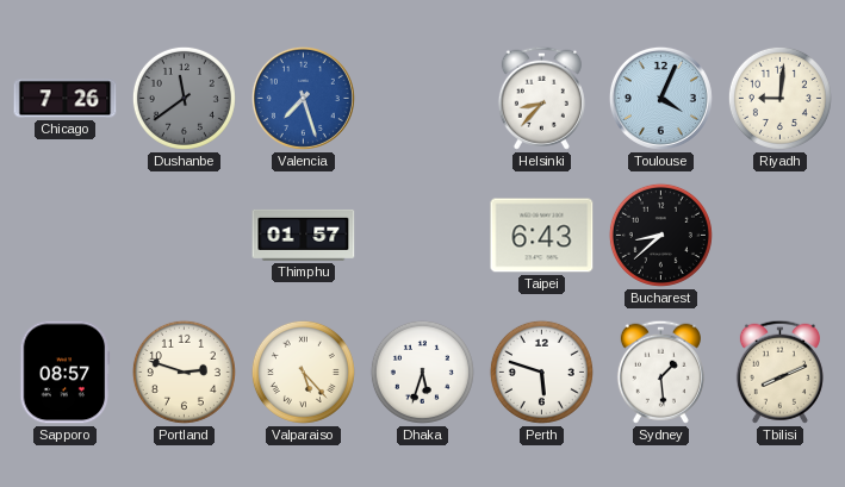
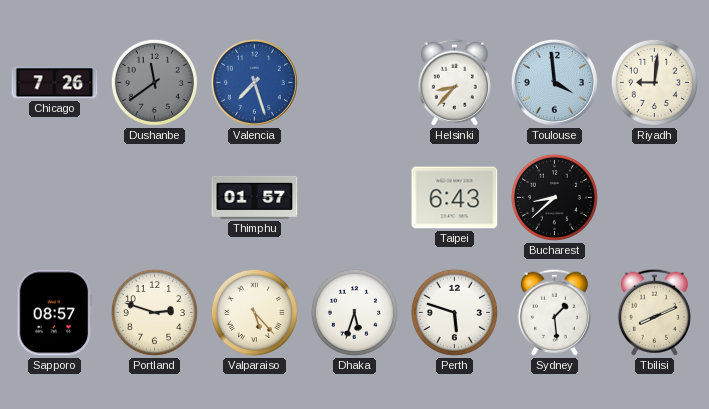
Toulouse: 4:04 -> 3:59
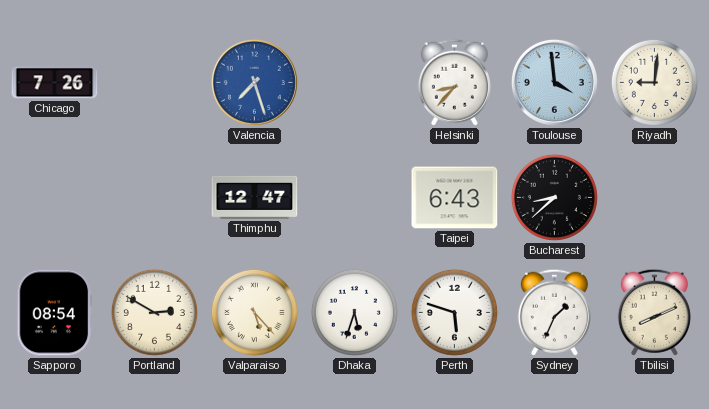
Dushanbe: 11:39 -> none
Thimphu: 01:57 -> 12:47
Sapporo: 08:57 -> 08:54
Portland: 2:48 -> 2:50
Sydney: 1:29 -> 1:34
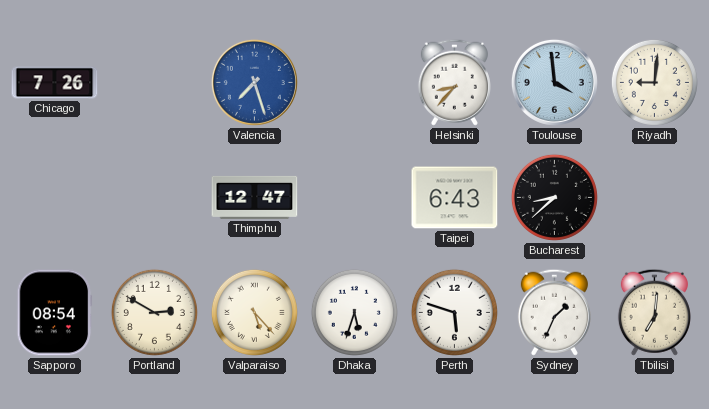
Tbilisi: 8:11 -> 7:01
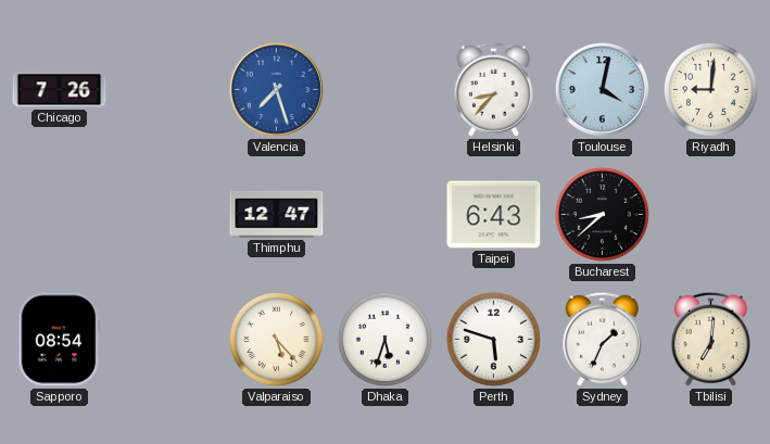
Toulouse: 3:59 -> 4:02
Portland: 2:50 -> none
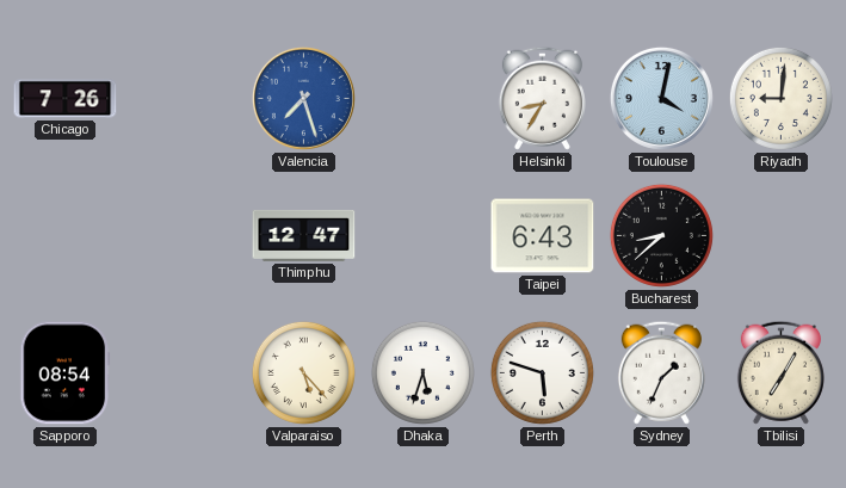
Helsinki: 8:37 -> 8:35
Tbilisi: 7:01 -> 7:05
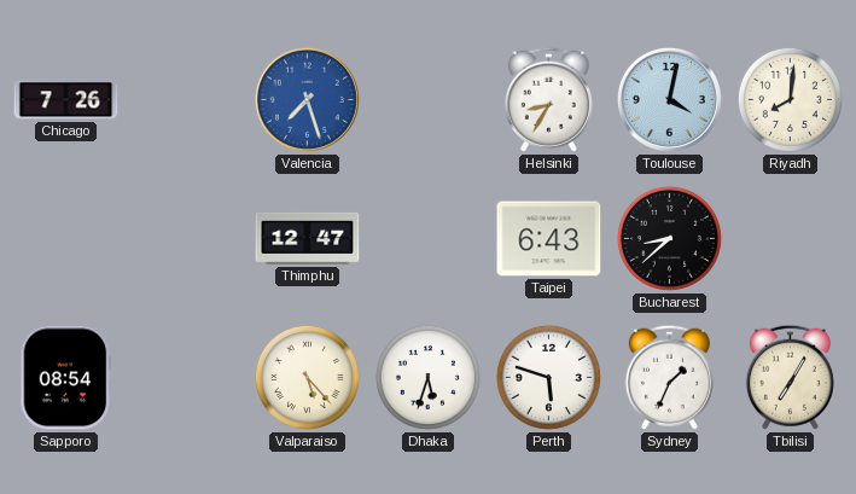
Riyadh: 9:01 -> 8:01
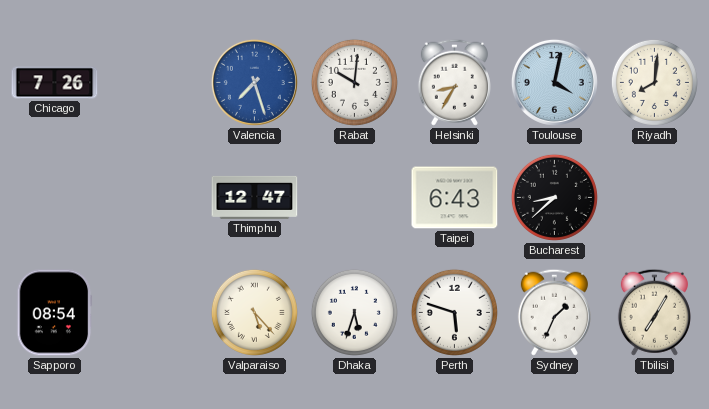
Rabat: none -> 10:01
